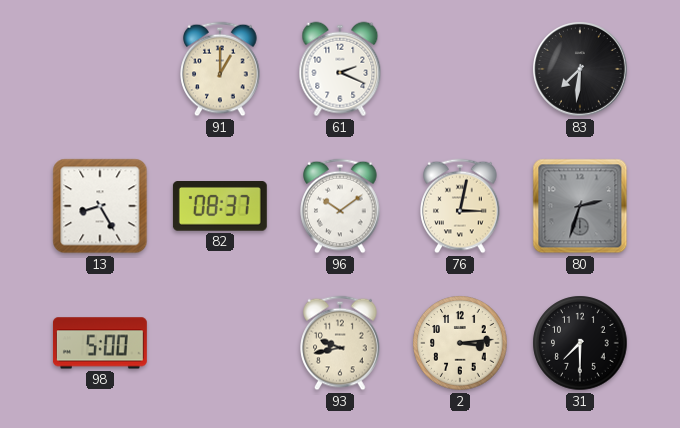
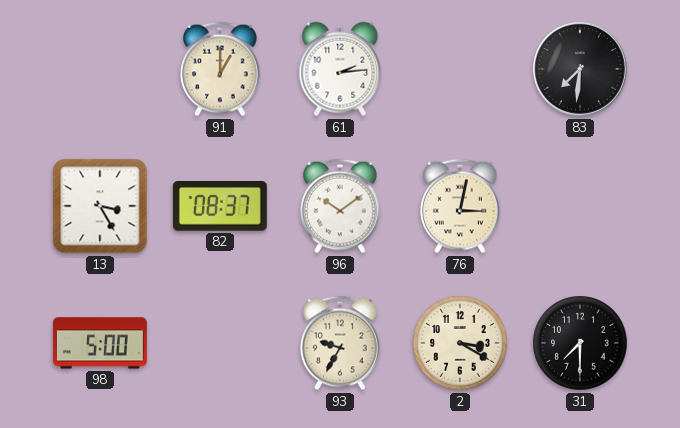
61: 2:19 -> 2:14
13: 8:25 -> 3:25
80: 2:33 -> none
93: 9:43 -> 9:35
2: 3:14 -> 3:20
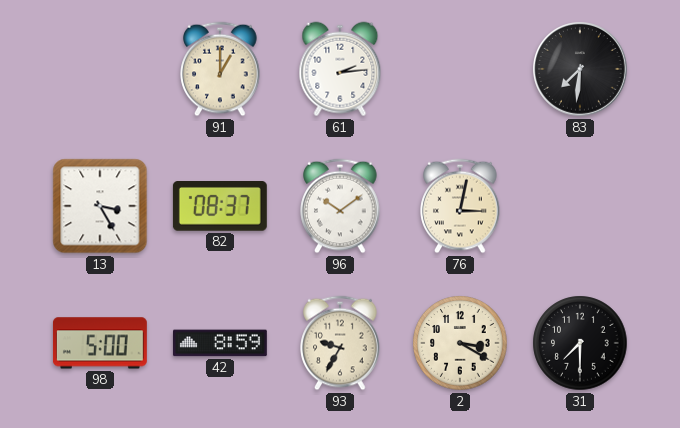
42: none -> 8:59
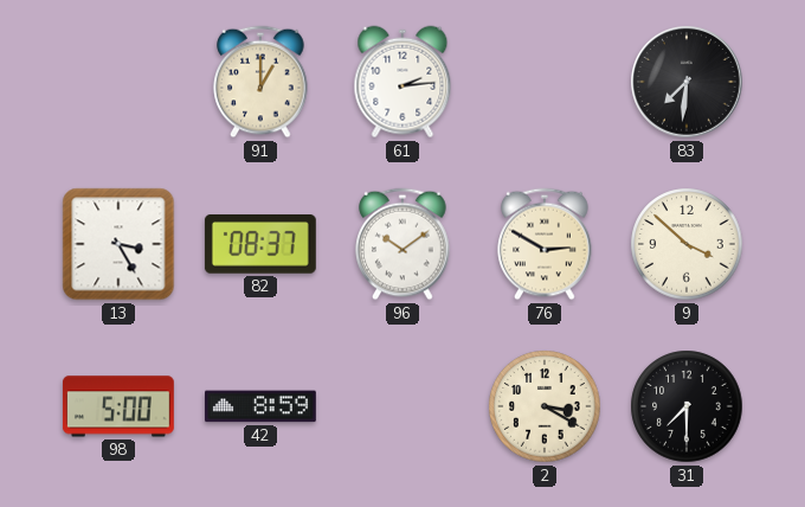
76: 3:02 -> 2:50
9: none -> 3:52
93: 9:35 -> none
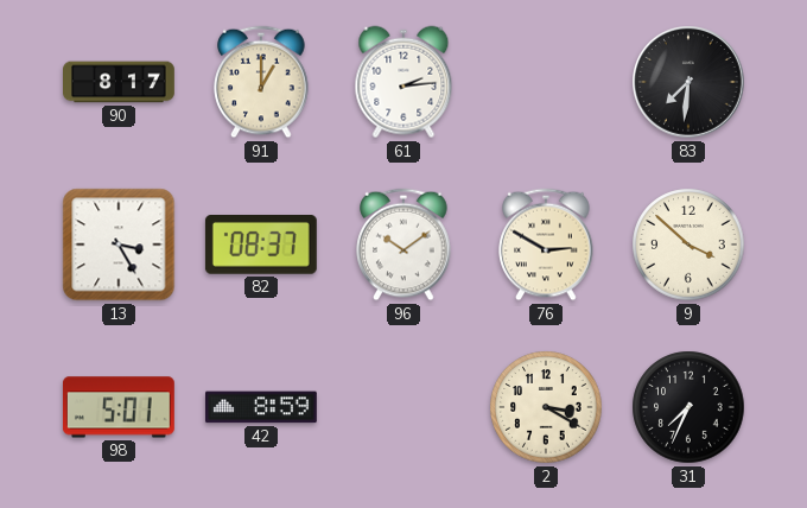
90: none -> 8:17
98: 5:00 -> 5:01
31: 7:30 -> 7:34
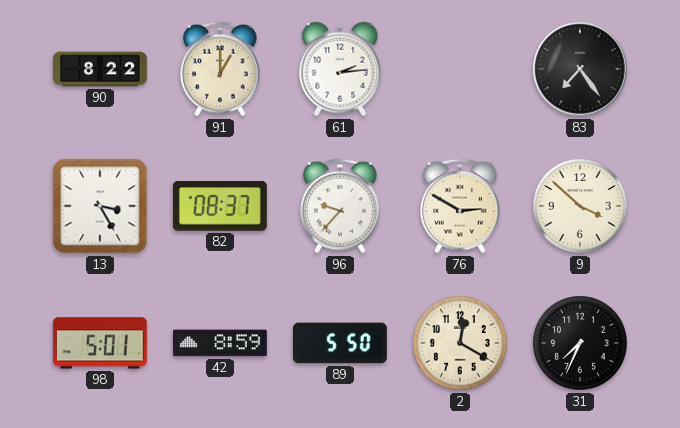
90: 8:17 -> 8:22
83: 7:31 -> 7:24
96: 10:09 -> 9:37
89: none -> 5:50
2: 3:20 -> 12:20
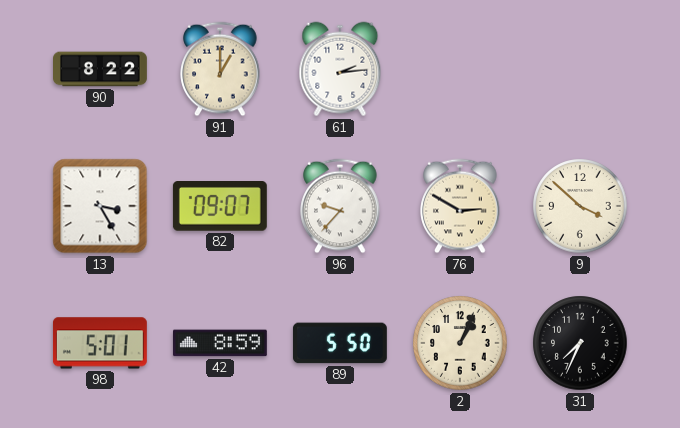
83: 7:24 -> none
82: 08:37 -> 09:07
2: 12:20 -> 1:04
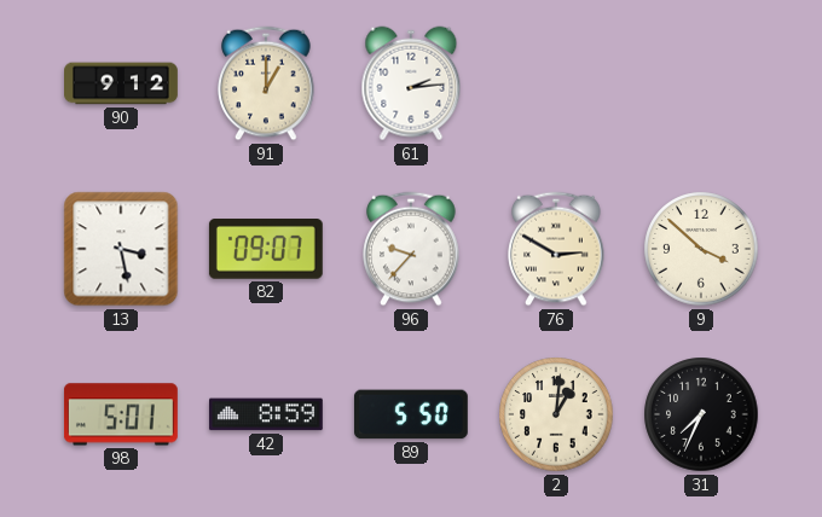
90: 8:22 -> 9:12
13: 3:25 -> 3:28
2: 1:04 -> 1:01
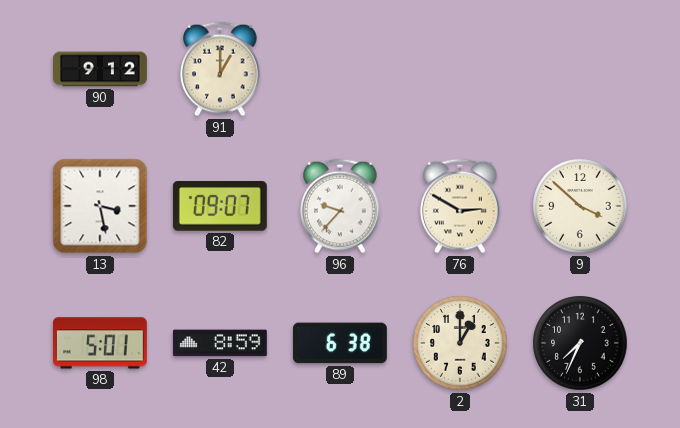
61: 2:14 -> none
89: 5:50 -> 6:38
2: 1:01 -> 1:00
